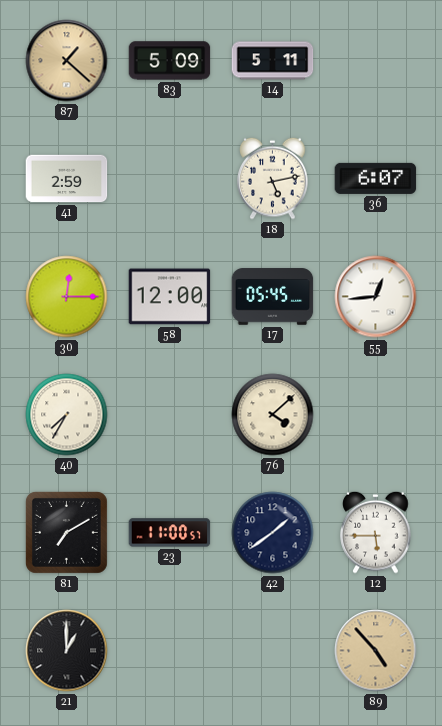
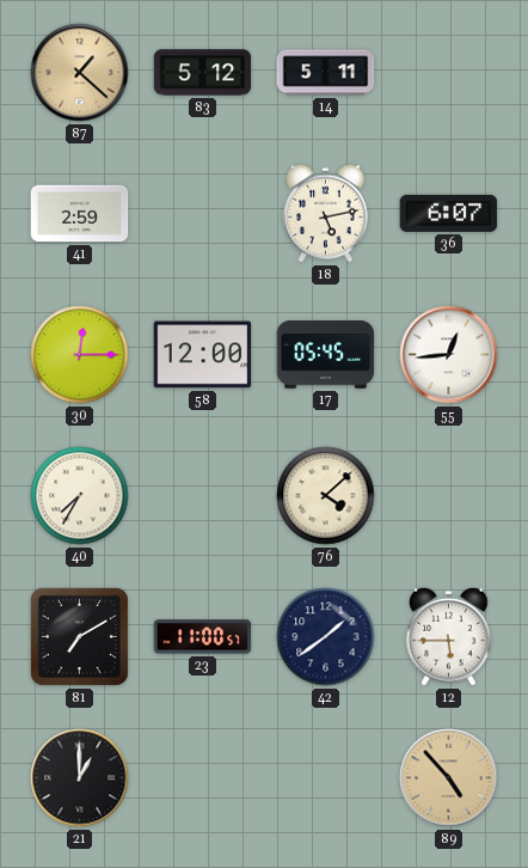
83: 5:09 -> 5:12
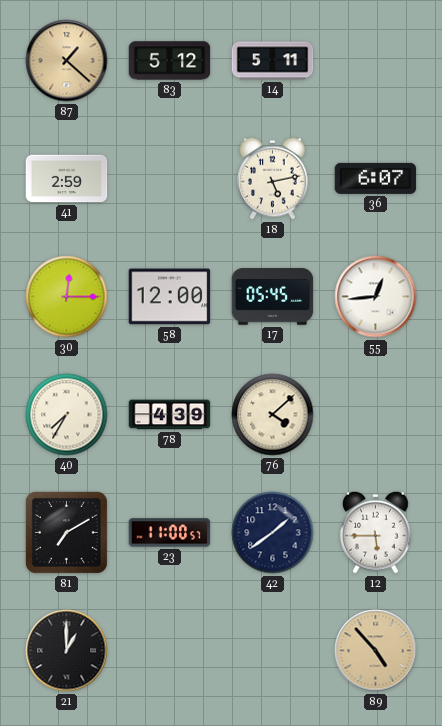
78: none -> 4:39
